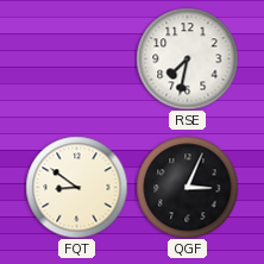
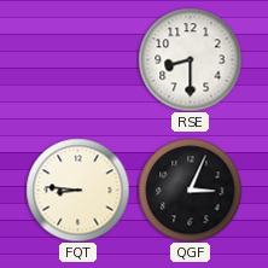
RSE: 7:32 -> 8:30
FQT: 8:51 -> 8:46
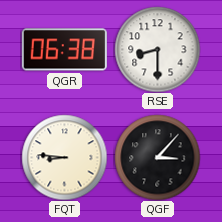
QGR: none -> 06:38
QGF: 3:04 -> 3:07
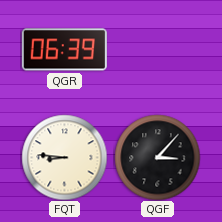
QGR: 06:38 -> 06:39
RSE: 8:30 -> none
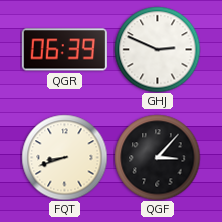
GHJ: none -> 2:49
FQT: 8:46 -> 8:42
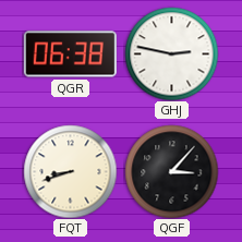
QGR: 06:39 -> 06:38
GHJ: 2:49 -> 2:47
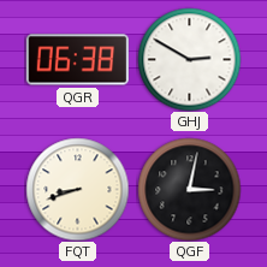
GHJ: 2:47 -> 2:50
QGF: 3:07 -> 3:02
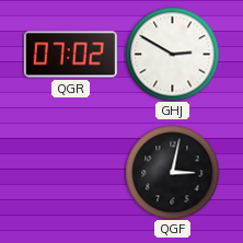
QGR: 06:38 -> 07:02
FQT: 8:42 -> none
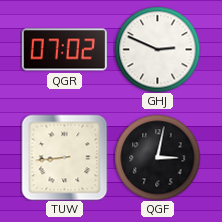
GHJ: 2:50 -> 2:49
TUW: none -> 8:44
